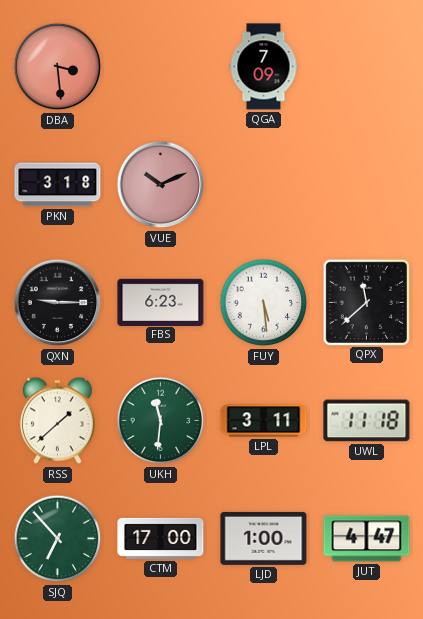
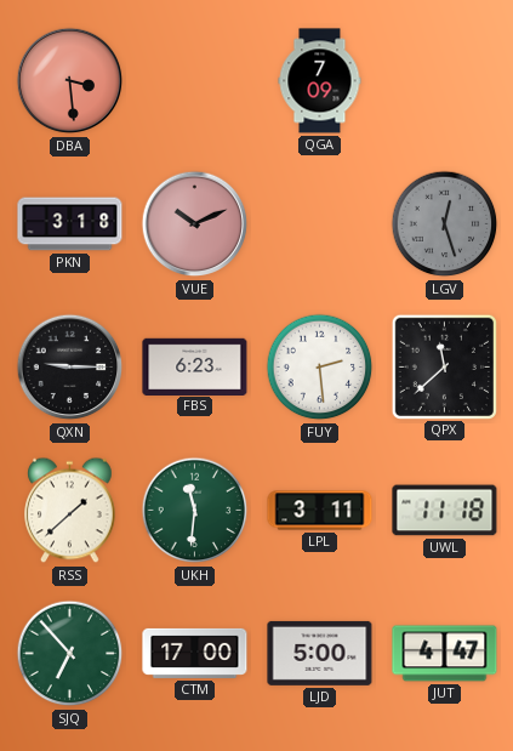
LGV: none -> 12:27
FUY: 5:29 -> 2:29
LJD: 1:00 -> 5:00
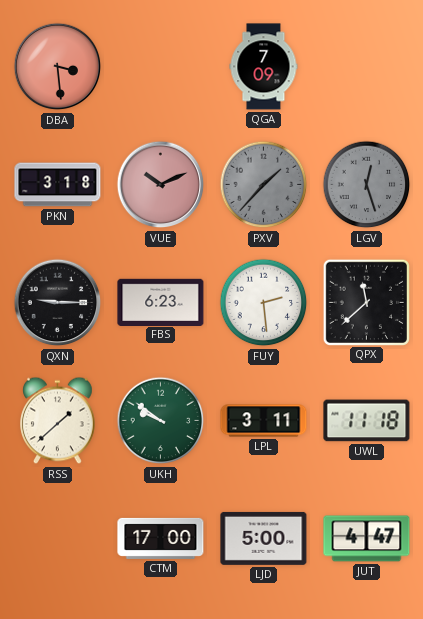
PXV: none -> 1:37
UKH: 11:31 -> 9:51
SJQ: 6:53 -> none
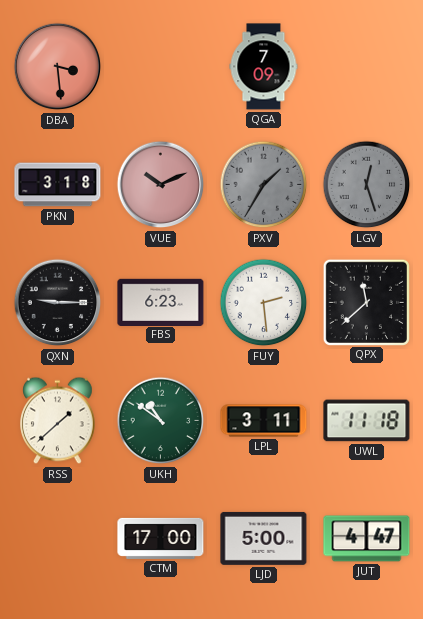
PXV: 1:37 -> 1:35
UKH: 9:51 -> 10:51
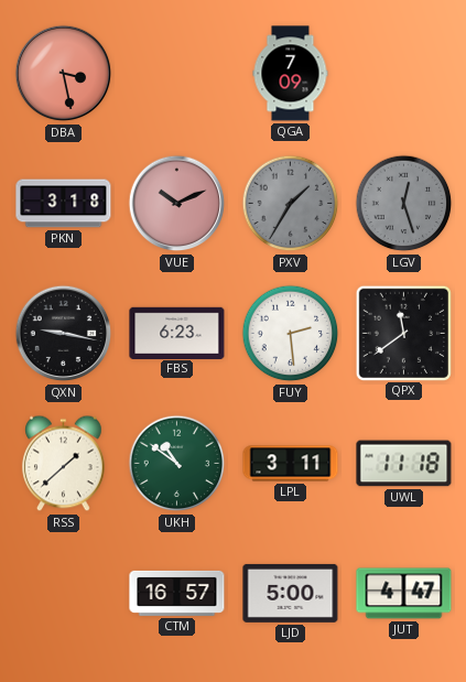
DBA: 3:29 -> 3:28
QXN: 9:15 -> 9:17
QPX: 11:38 -> 11:39
CTM: 17:00 -> 16:57
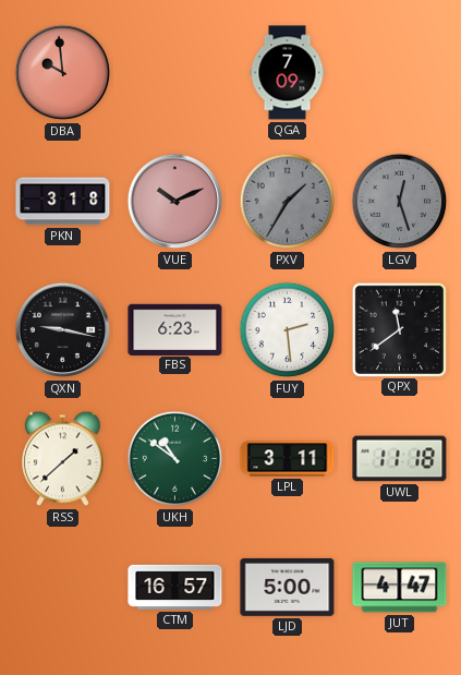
DBA: 3:28 -> 9:59
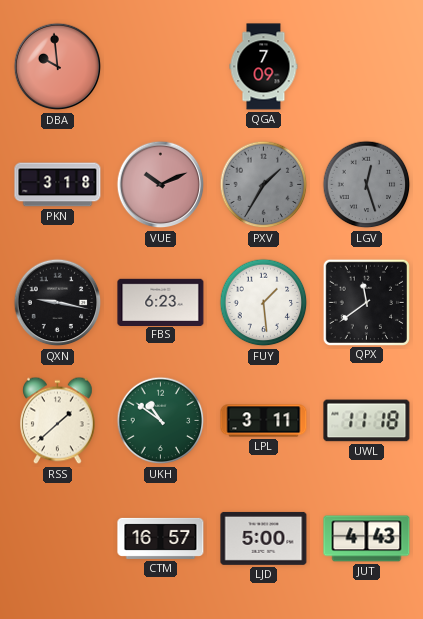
FUY: 2:29 -> 1:29
JUT: 4:47 -> 4:43
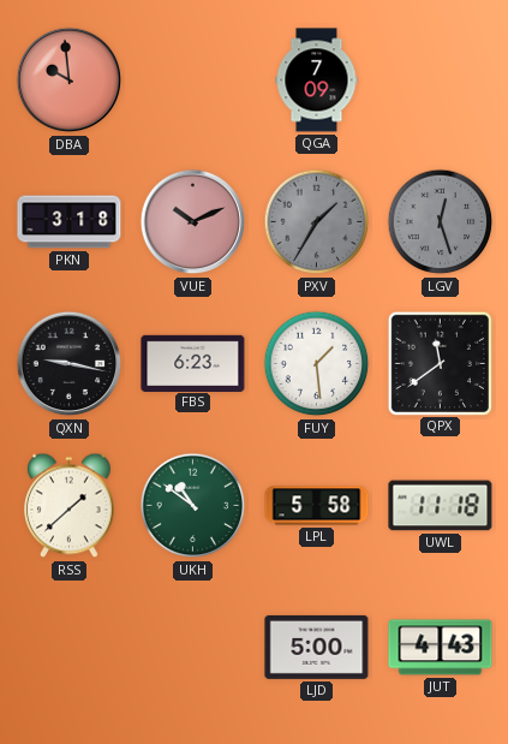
LPL: 3:11 -> 5:58
CTM: 16:57 -> none
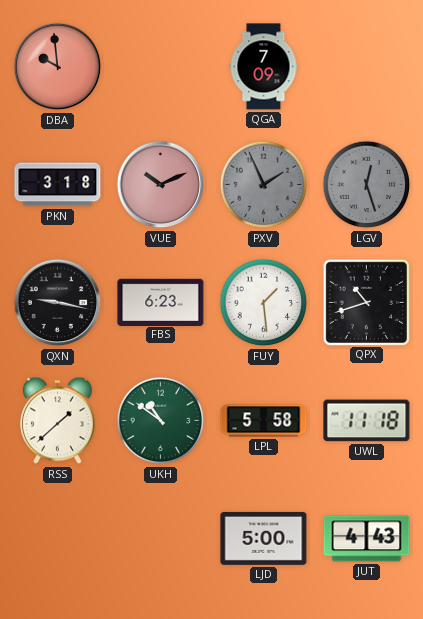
PXV: 1:35 -> 1:56
QPX: 11:39 -> 10:42
